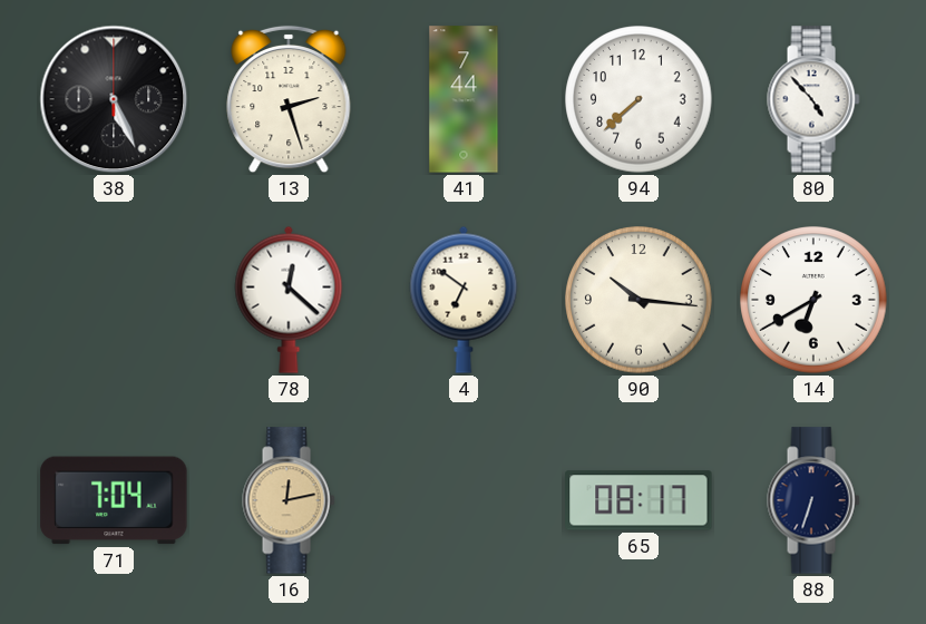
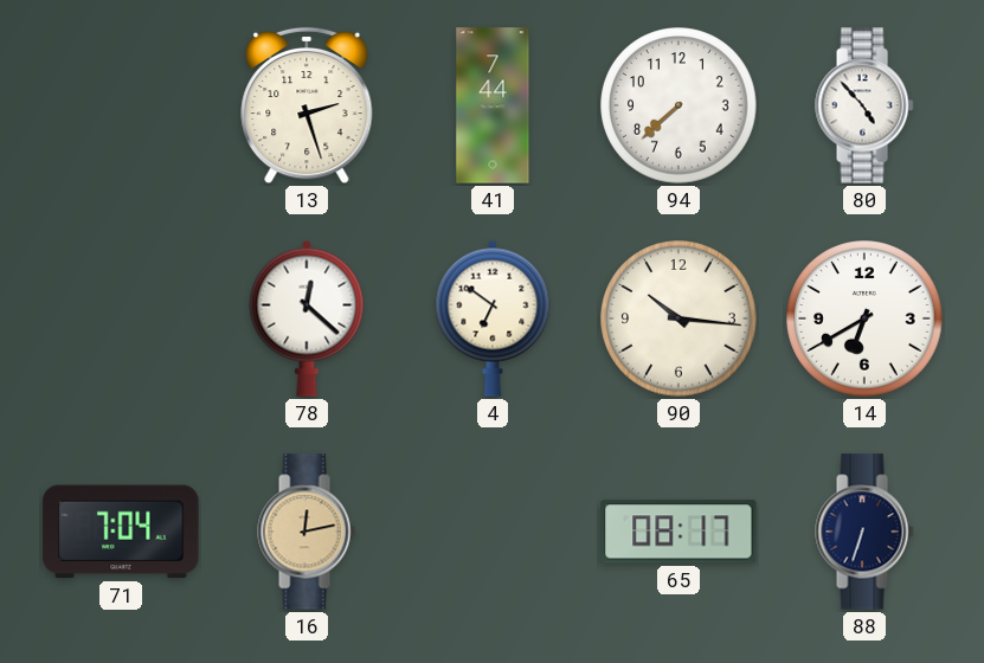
38: 5:26 -> none
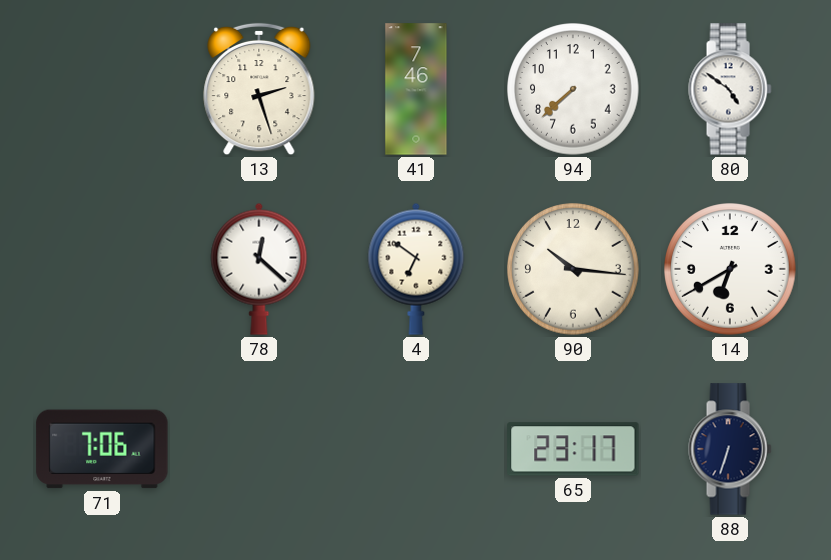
41: 7:44 -> 7:46
80: 4:53 -> 4:51
71: 7:04 -> 7:06
16: 12:13 -> none
65: 08:17 -> 23:17
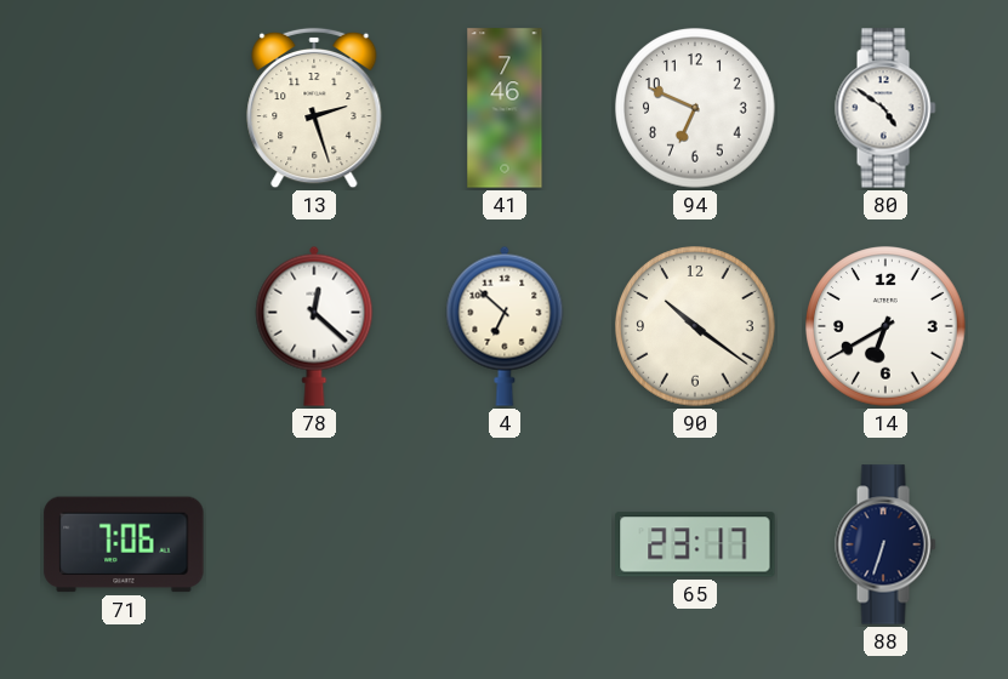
94: 7:38 -> 6:49
4: 6:51 -> 6:52
90: 10:16 -> 10:21
